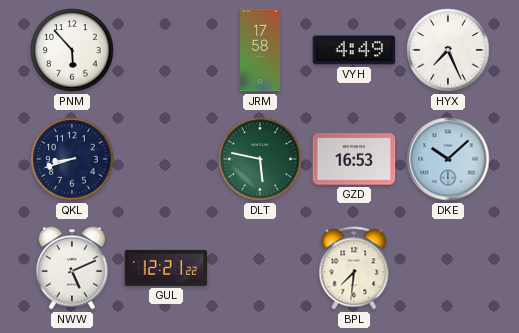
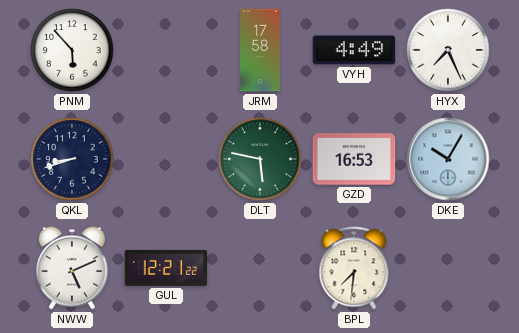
DKE: 10:08 -> 10:05
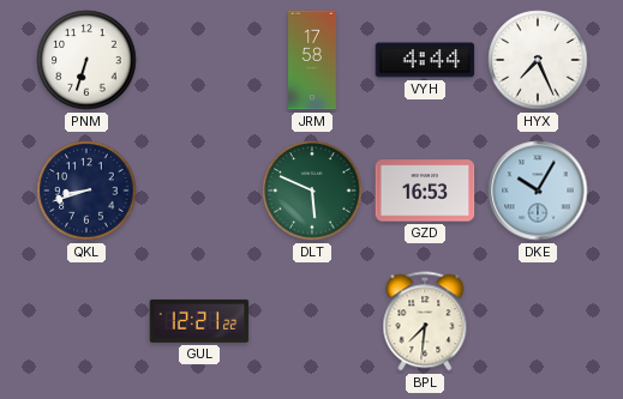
PNM: 5:53 -> 6:33
VYH: 4:49 -> 4:44
DLT: 5:47 -> 5:49
NWW: 5:11 -> none
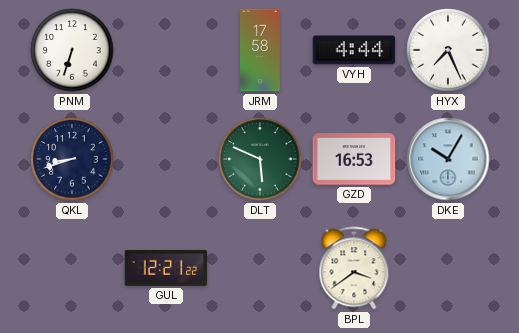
BPL: 7:31 -> 3:39
